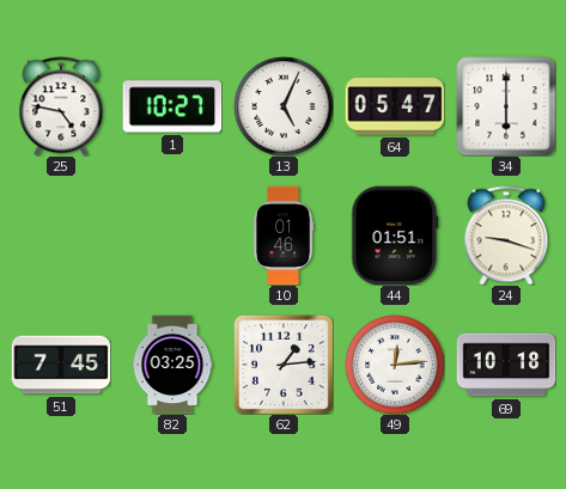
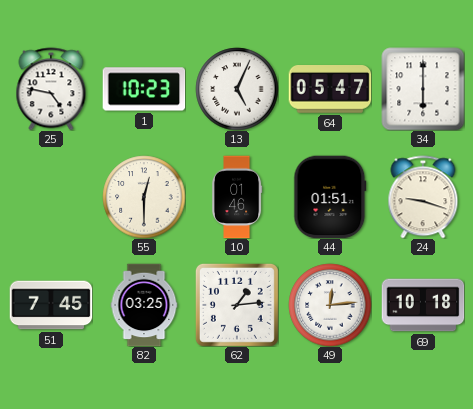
1: 10:27 -> 10:23
55: none -> 12:30
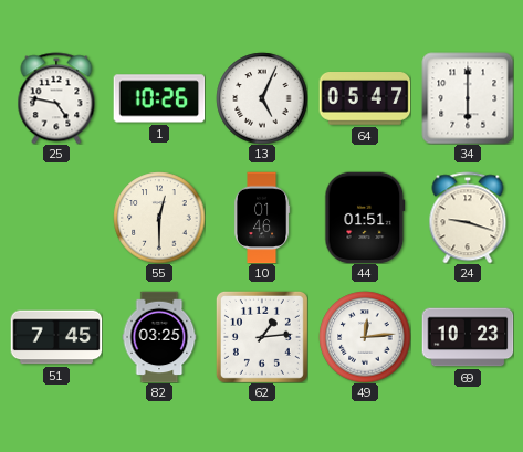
1: 10:23 -> 10:26
69: 10:18 -> 10:23
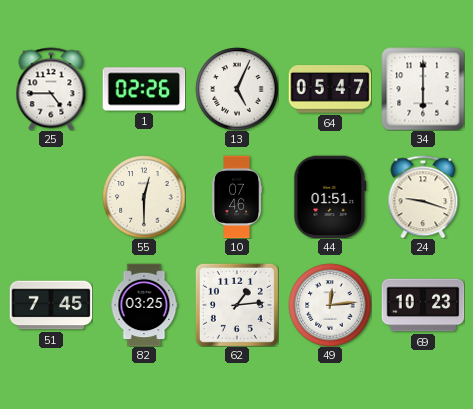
25: 4:47 -> 4:45
1: 10:26 -> 02:26
10: 01:46 -> 07:46
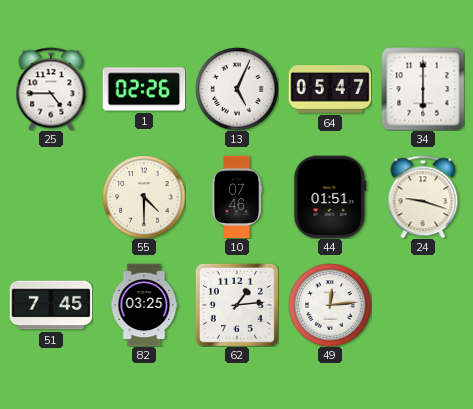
55: 12:30 -> 4:30
69: 10:23 -> none
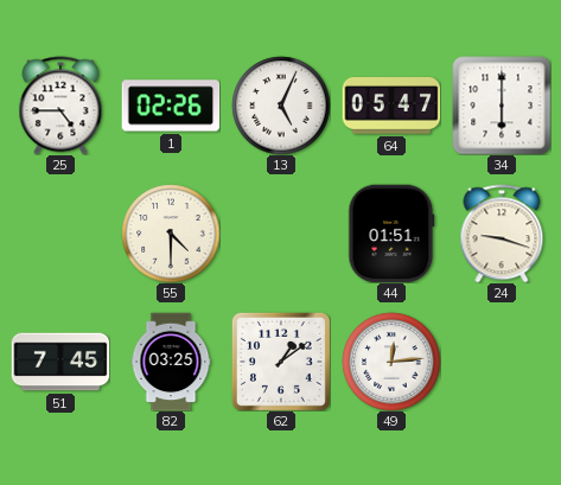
10: 07:46 -> none
62: 1:14 -> 1:09
